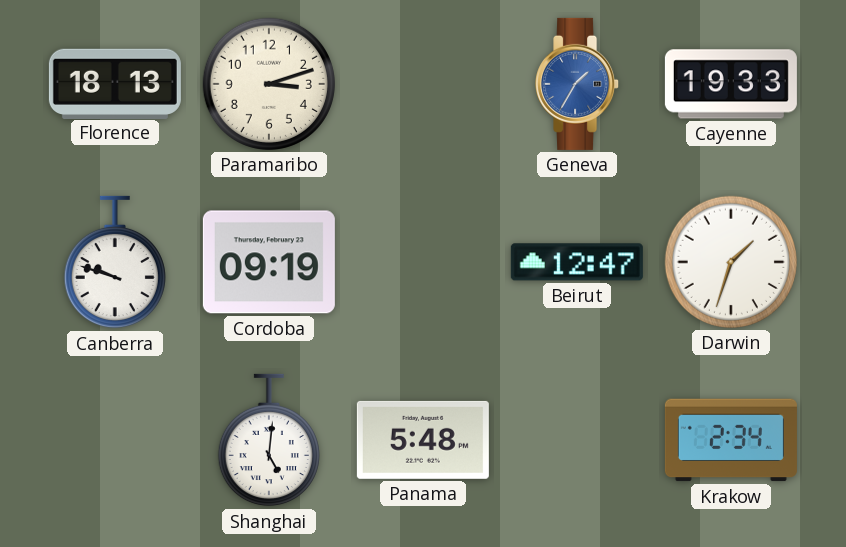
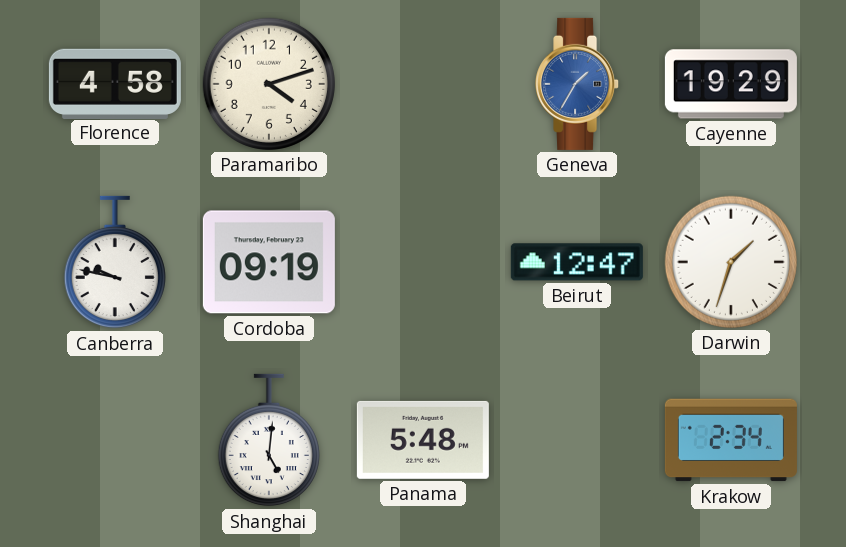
Florence: 18:13 -> 4:58
Paramaribo: 3:12 -> 4:12
Cayenne: 19:33 -> 19:29
Canberra: 9:48 -> 9:47
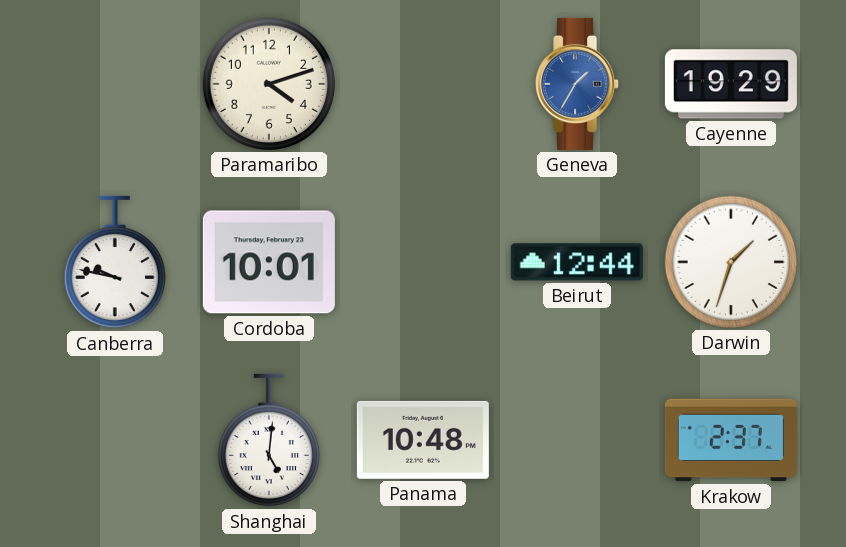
Florence: 4:58 -> none
Cordoba: 09:19 -> 10:01
Beirut: 12:47 -> 12:44
Panama: 5:48 -> 10:48
Krakow: 2:34 -> 2:37
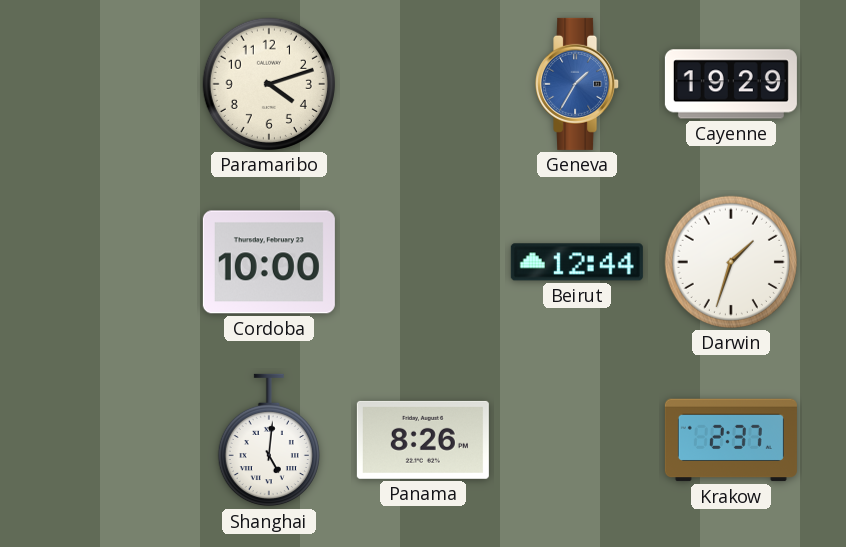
Canberra: 9:47 -> none
Cordoba: 10:01 -> 10:00
Panama: 10:48 -> 8:26
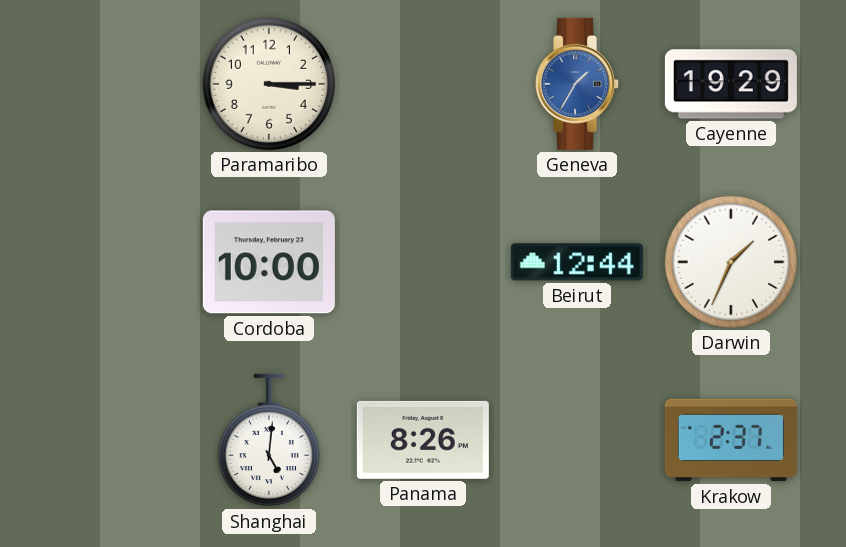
Paramaribo: 4:12 -> 3:15
Darwin: 1:33 -> 1:34
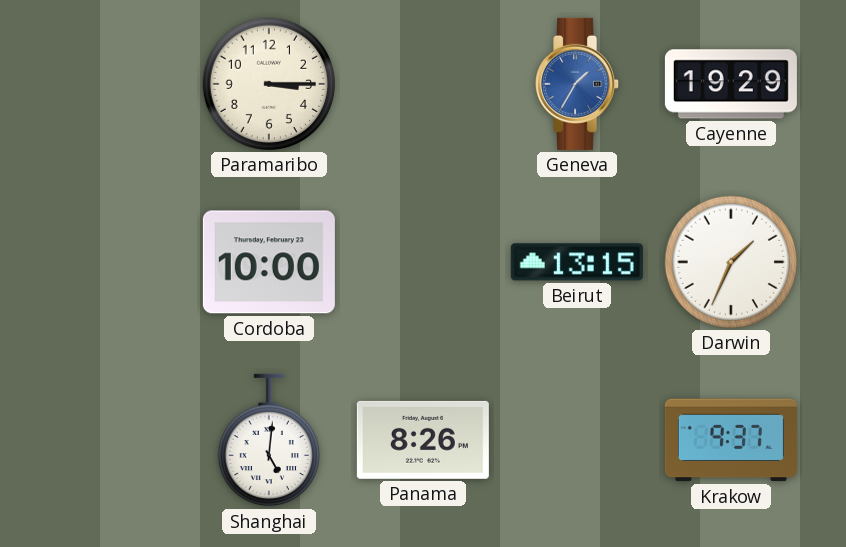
Beirut: 12:44 -> 13:15
Krakow: 2:37 -> 9:37
